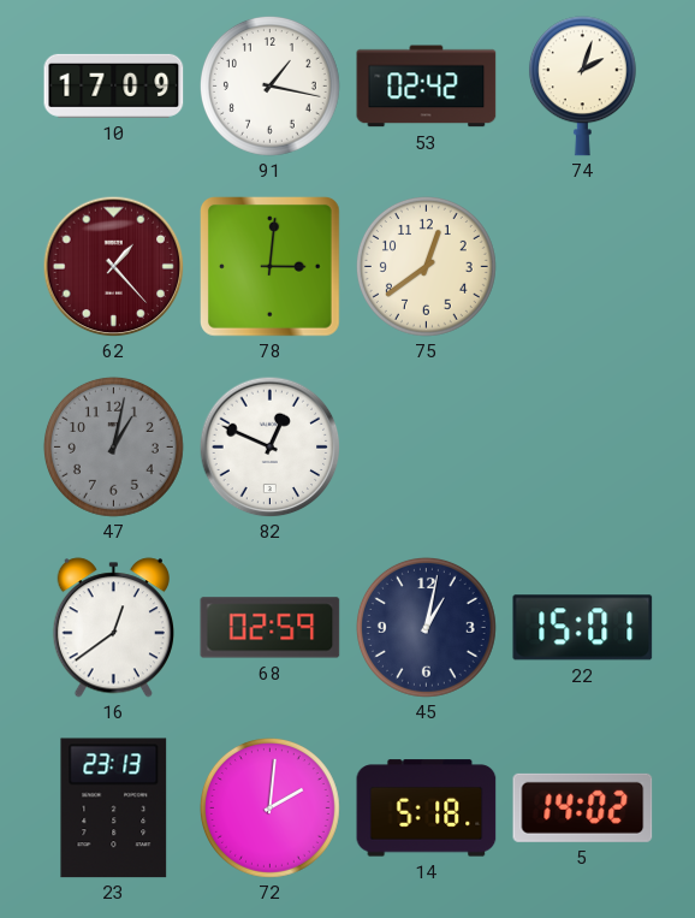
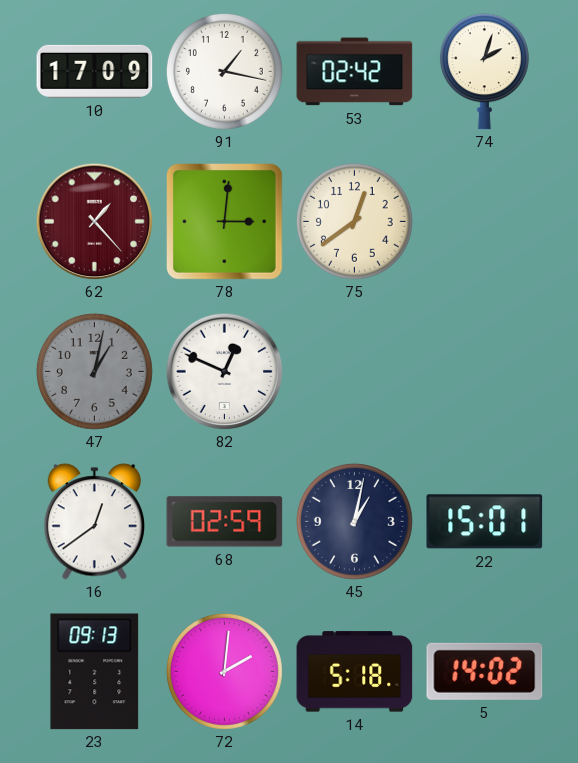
23: 23:13 -> 09:13
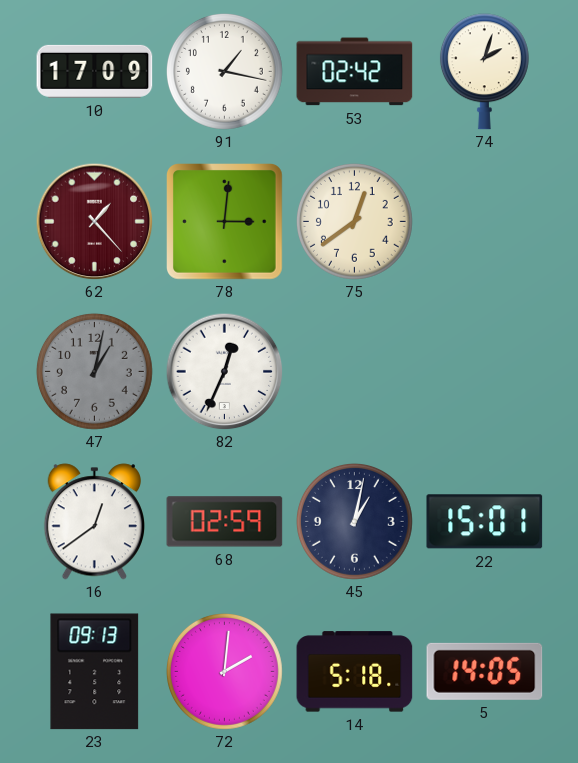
82: 12:49 -> 12:34
5: 14:02 -> 14:05
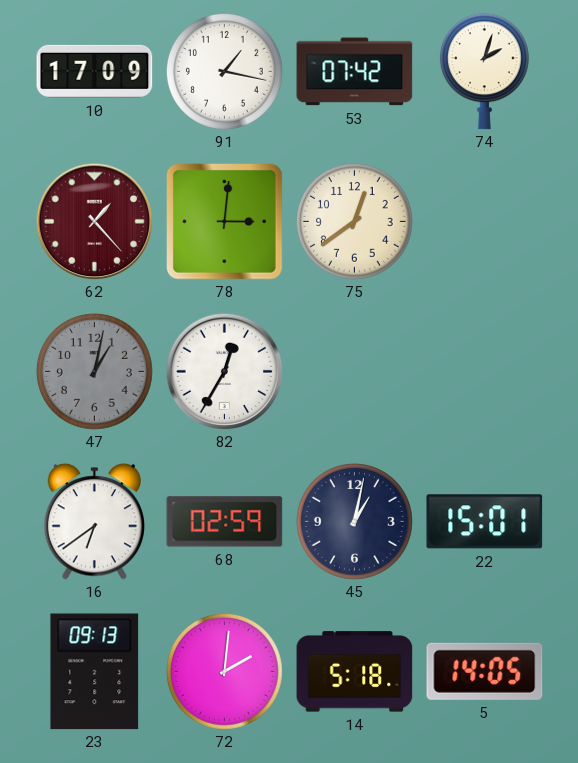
53: 02:42 -> 07:42
82: 12:34 -> 12:35
16: 12:39 -> 6:39
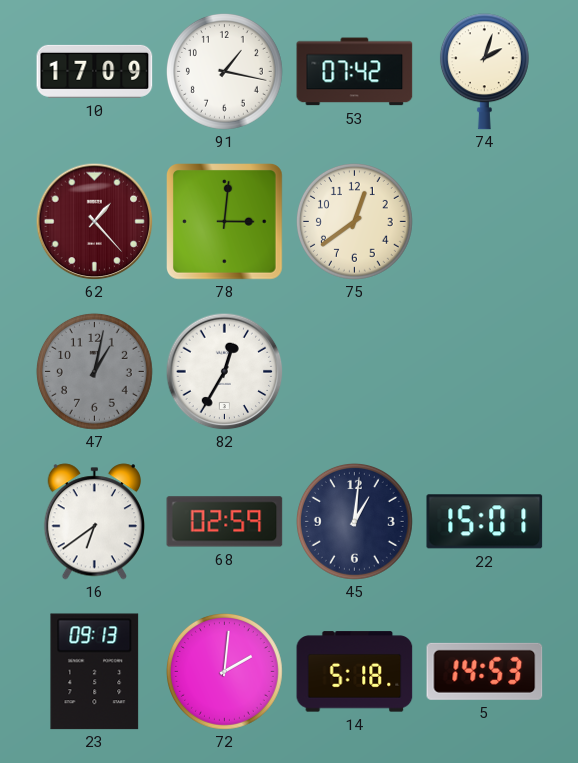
45: 1:02 -> 1:01
5: 14:05 -> 14:53
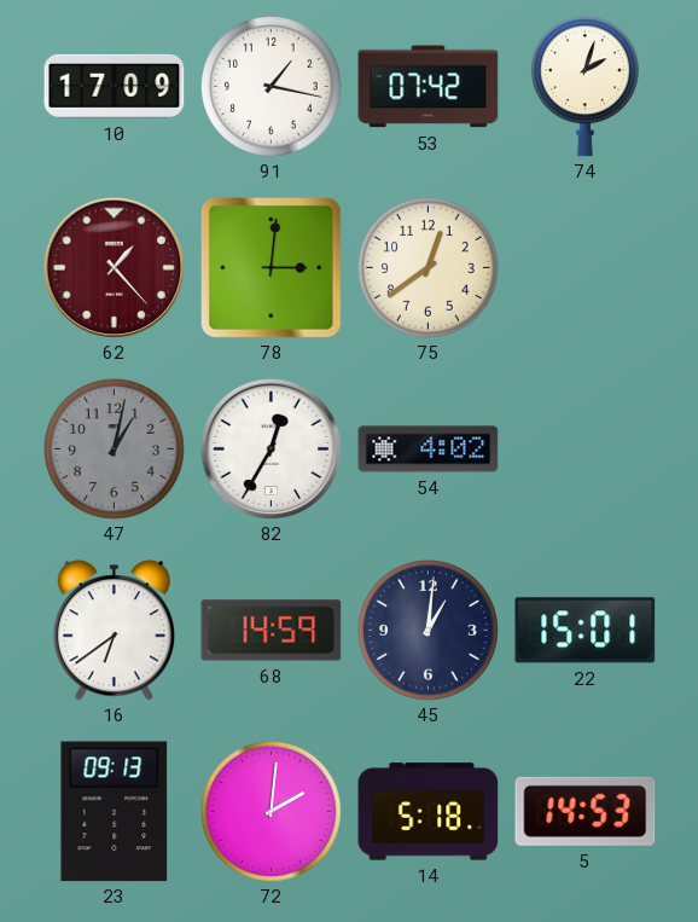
54: none -> 4:02
68: 02:59 -> 14:59
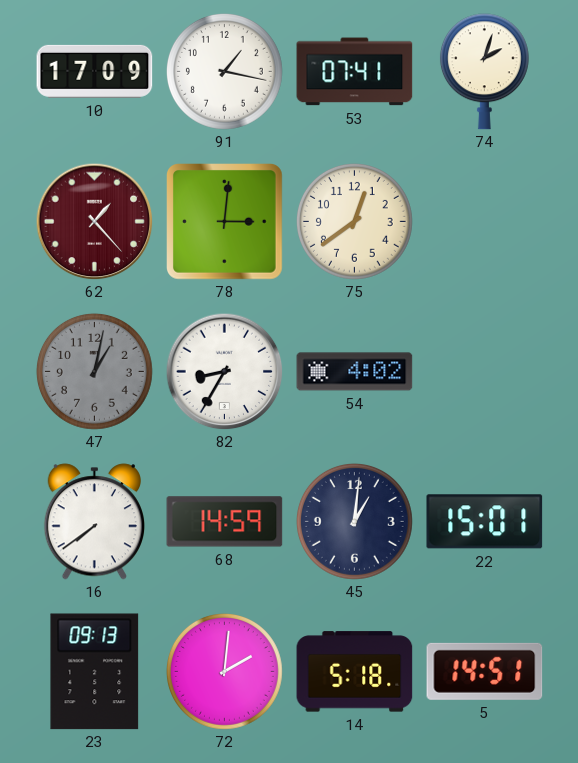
53: 07:42 -> 07:41
82: 12:35 -> 8:35
16: 6:39 -> 7:39
5: 14:53 -> 14:51
